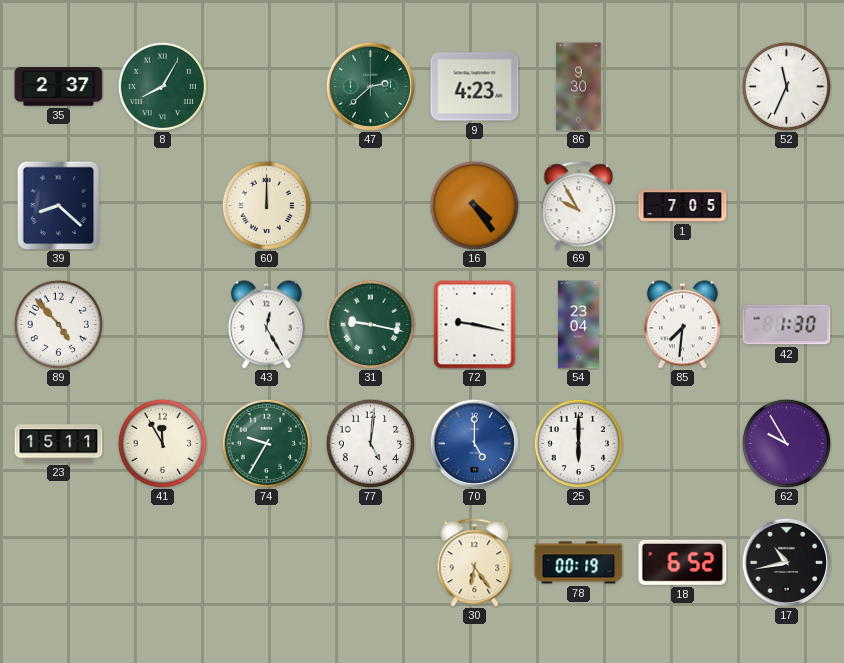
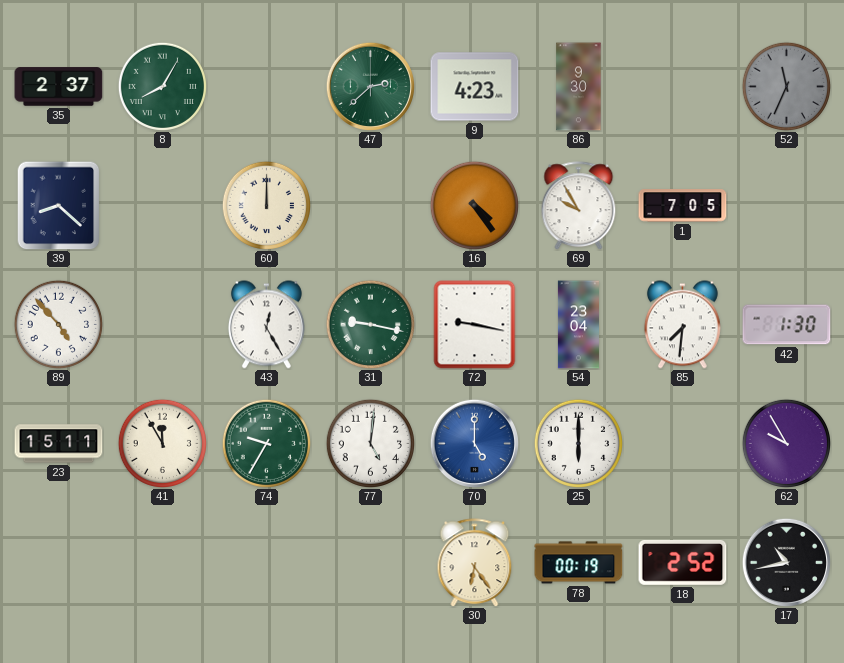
52 dial: white -> grey
18: 6:52 -> 2:52
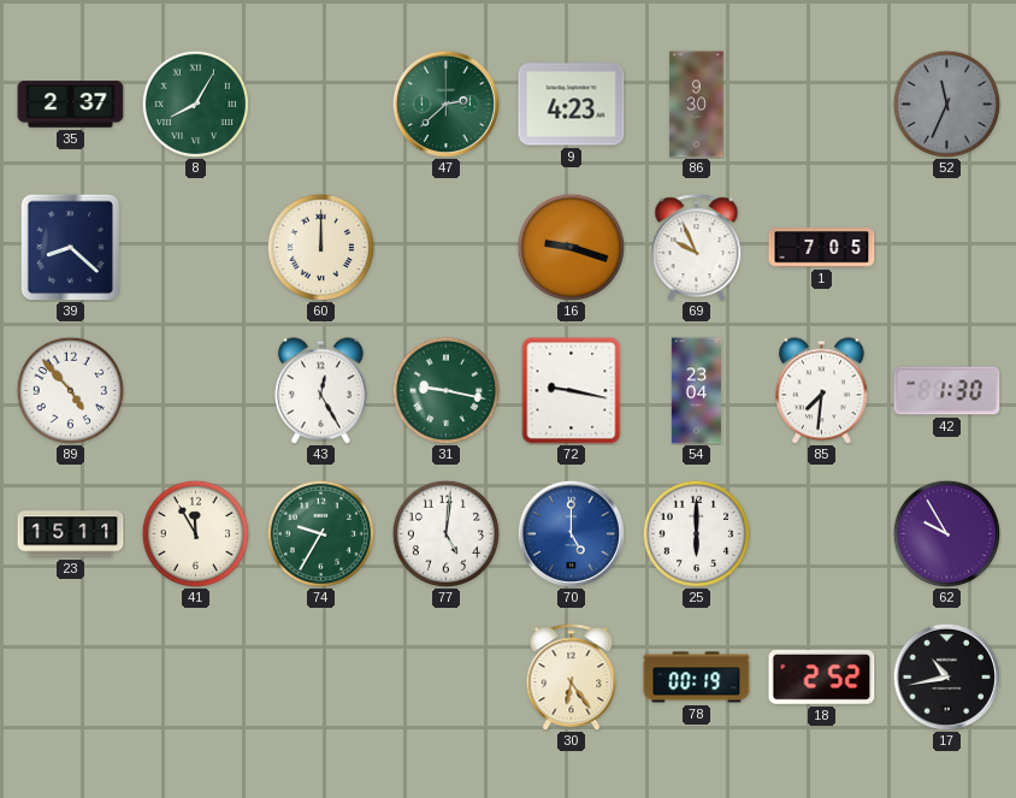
16: 4:24 -> 9:18
69: 9:55 -> 9:56
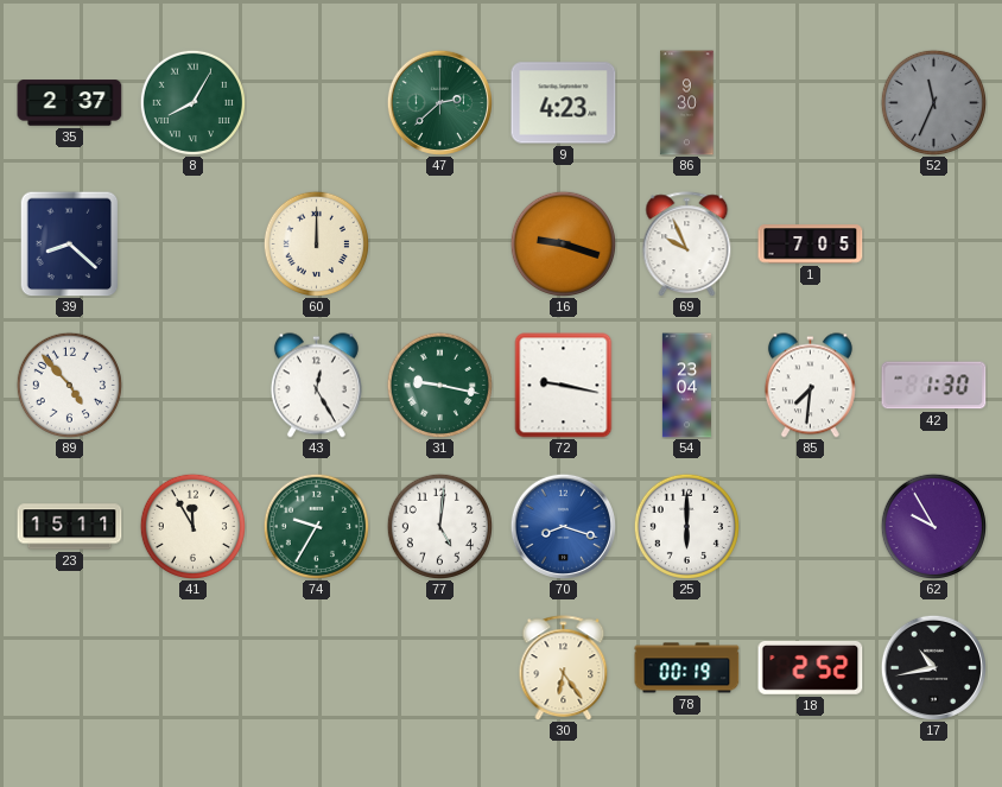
70: 5:00 -> 8:18
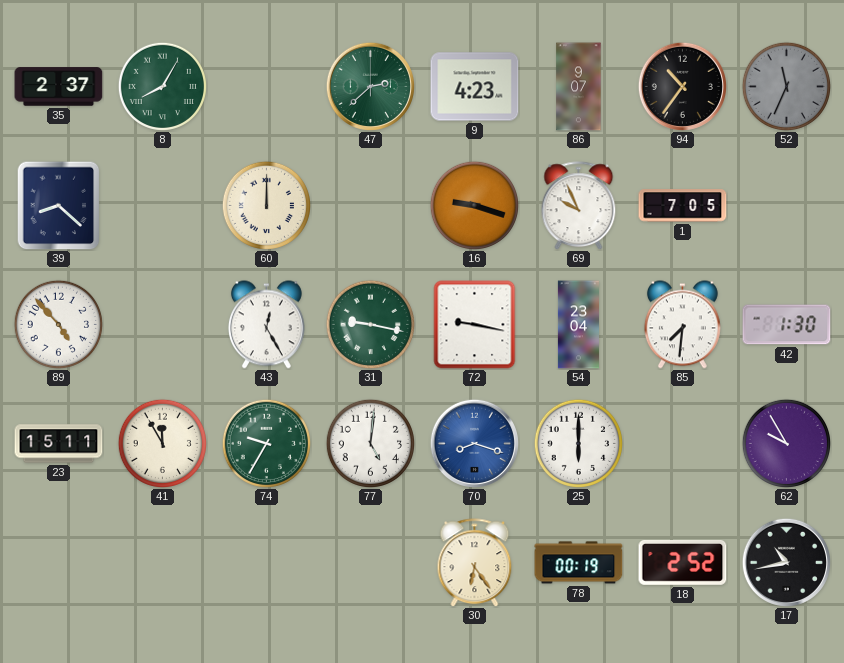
86: 9:30 -> 9:07
94: none -> 10:36
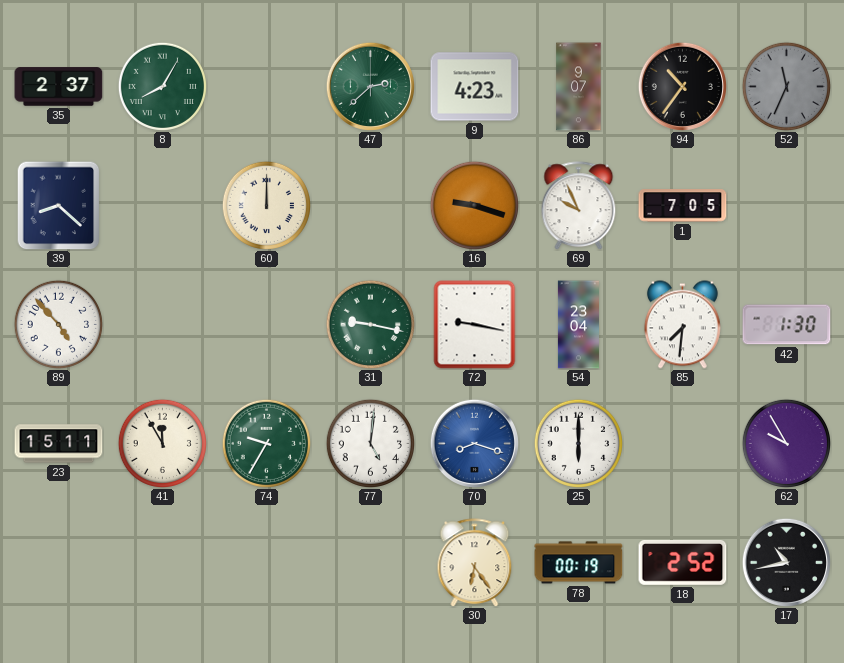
43: 12:25 -> none
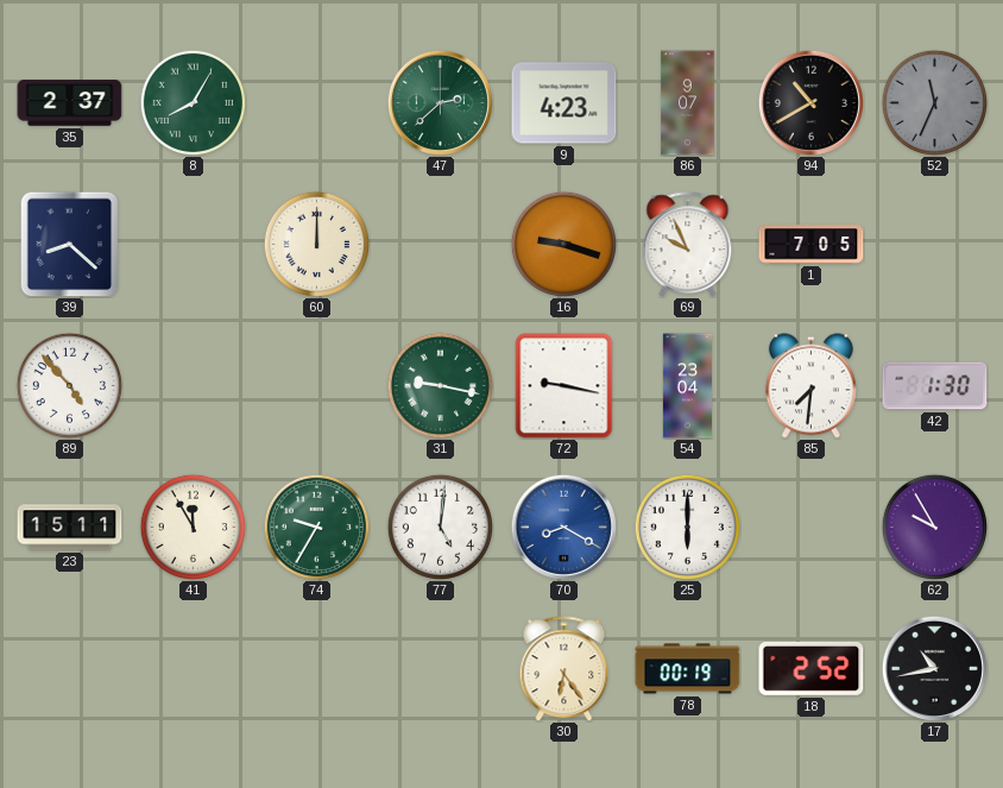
94: 10:36 -> 10:40
70: 8:18 -> 8:20
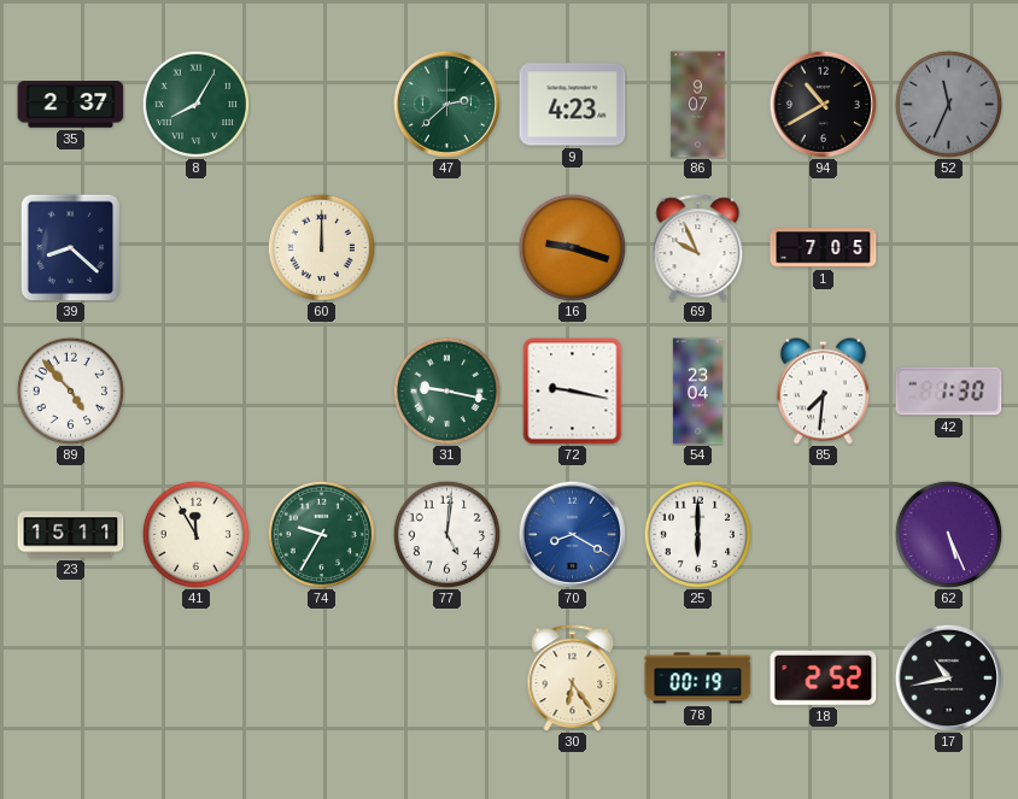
62: 9:55 -> 5:26
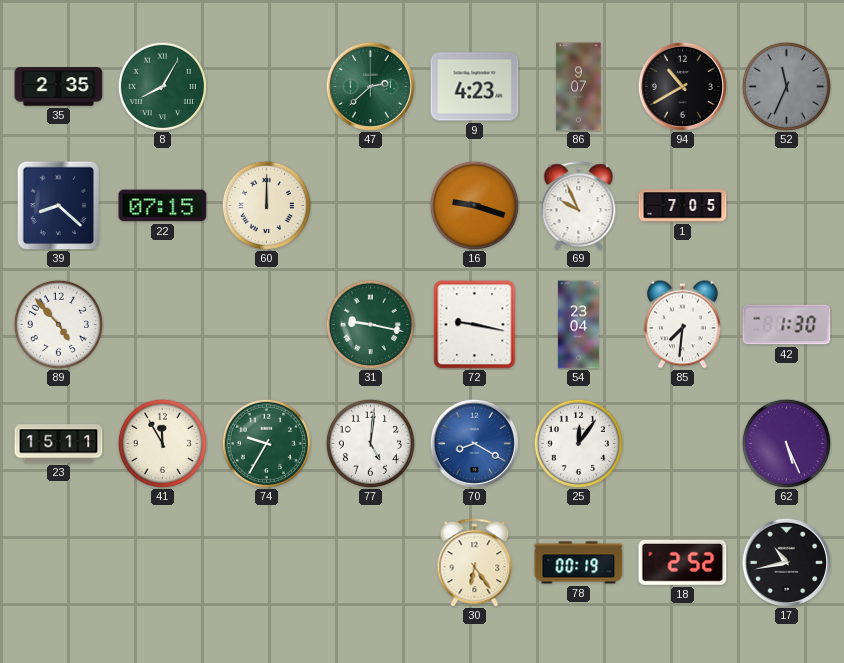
35: 2:37 -> 2:35
22: none -> 07:15
25: 6:00 -> 12:06
